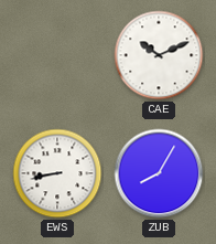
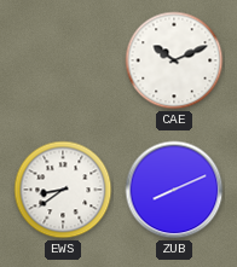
EWS: 8:43 -> 8:39
ZUB: 8:05 -> 8:11
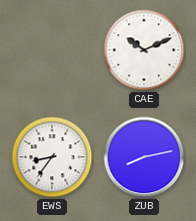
EWS: 8:39 -> 8:36
ZUB: 8:11 -> 8:13
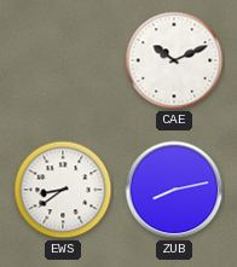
EWS: 8:36 -> 8:39
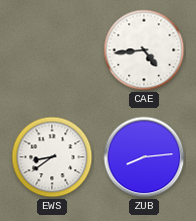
CAE: 10:11 -> 4:44
ZUB: 8:13 -> 8:14
